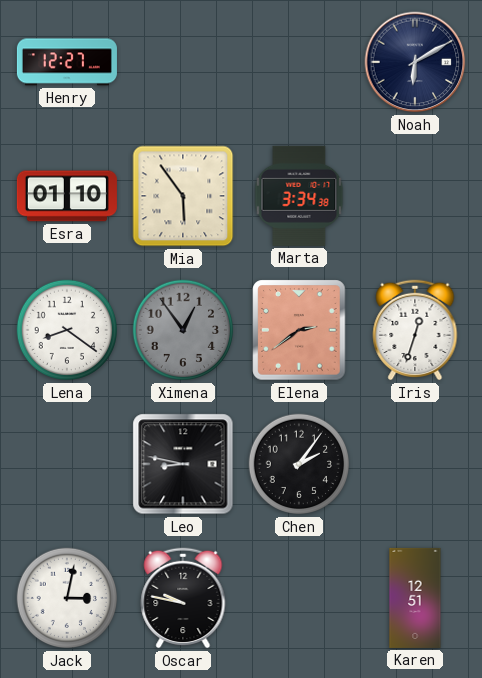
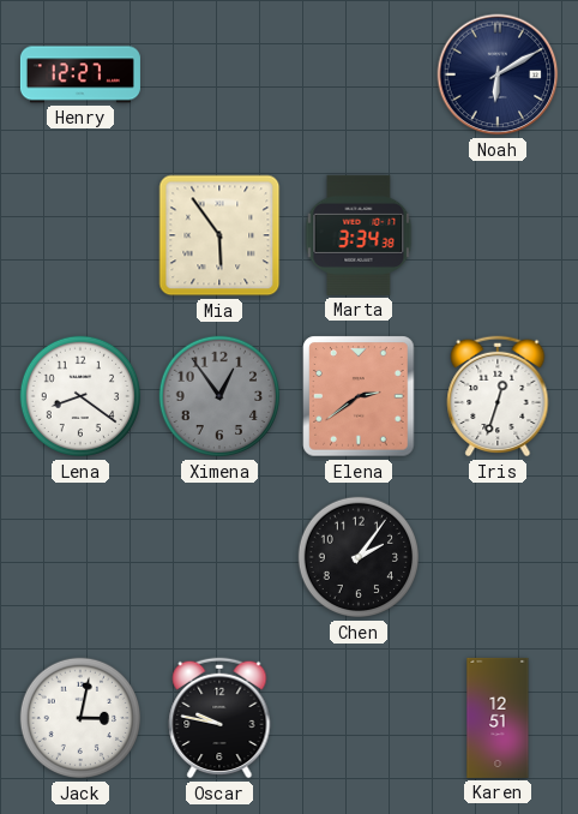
Esra: 01:10 -> none
Leo: 8:47 -> none
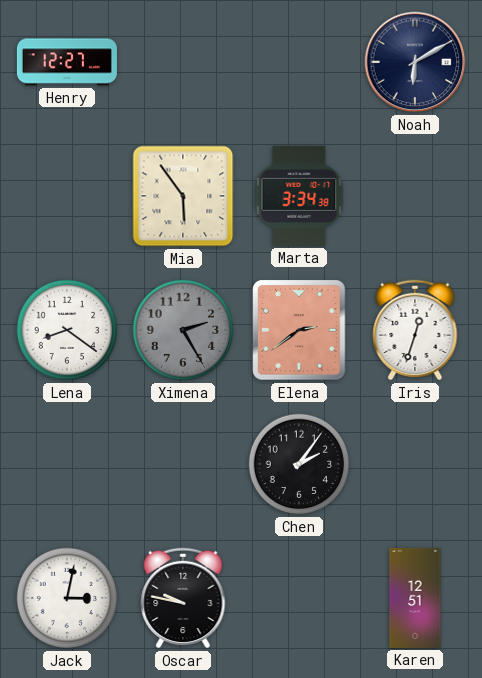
Ximena: 12:54 -> 2:25
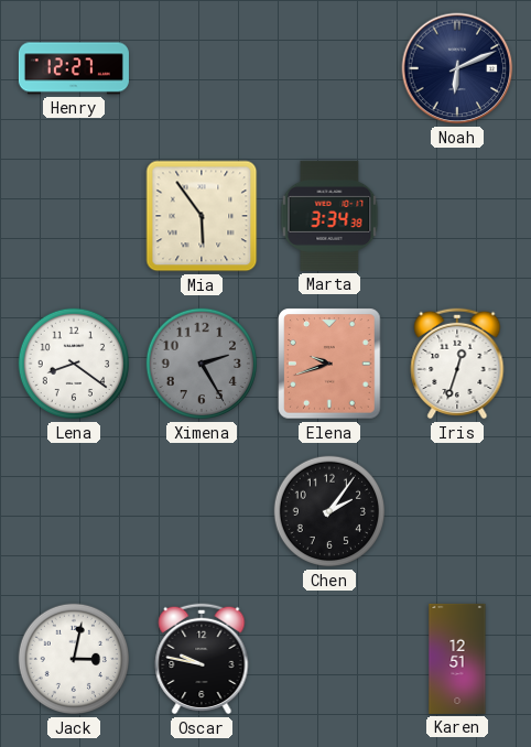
Noah: 6:10 -> 6:11
Elena: 2:39 -> 9:42
